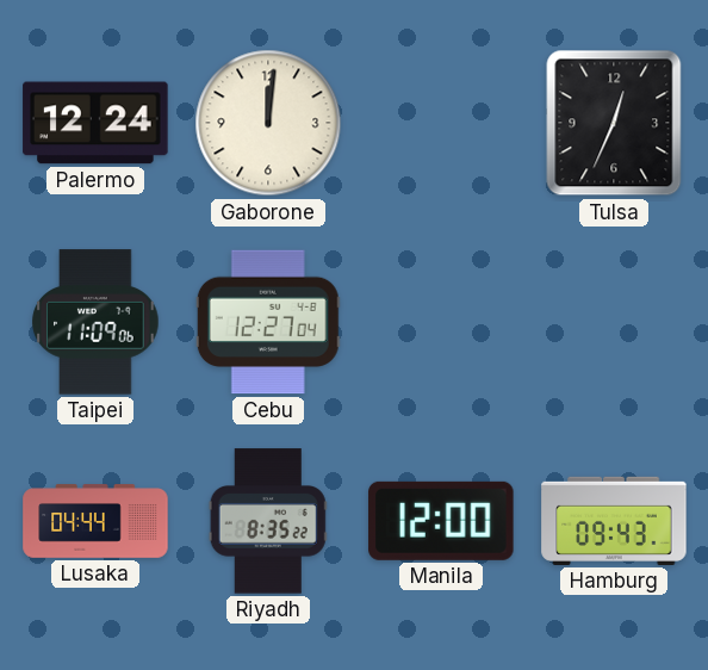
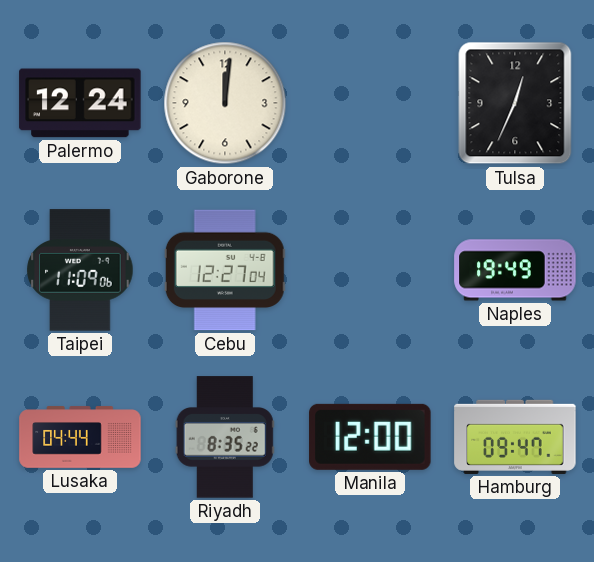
Naples: none -> 19:49
Hamburg: 09:43 -> 09:47
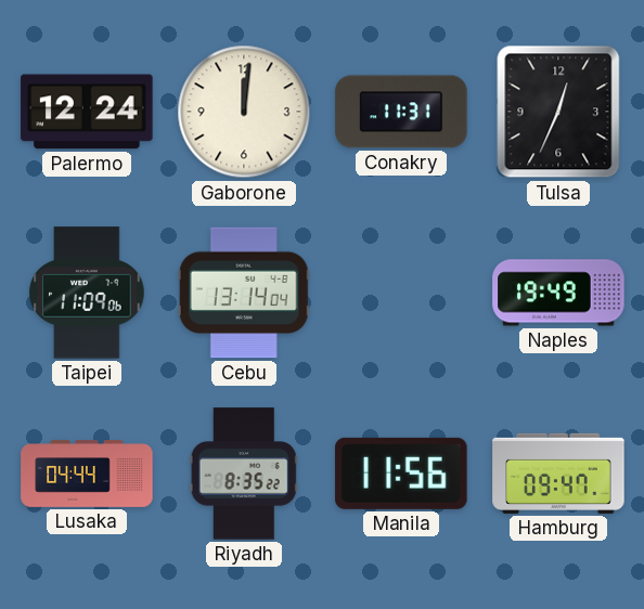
Conakry: none -> 11:31
Cebu: 12:27 -> 13:14
Manila: 12:00 -> 11:56
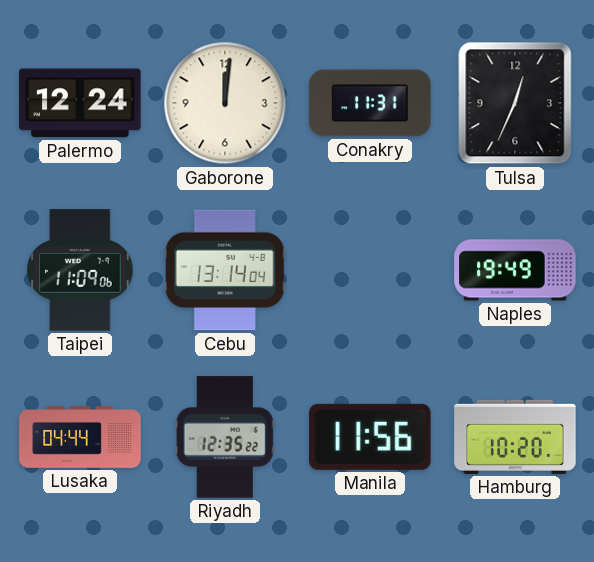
Riyadh: 8:35 -> 12:35
Hamburg: 09:47 -> 10:20
